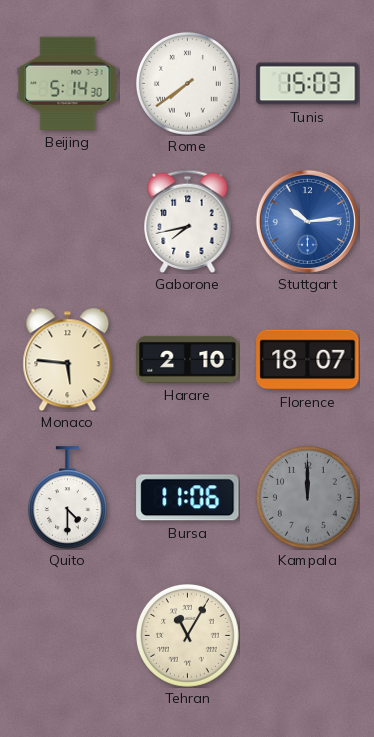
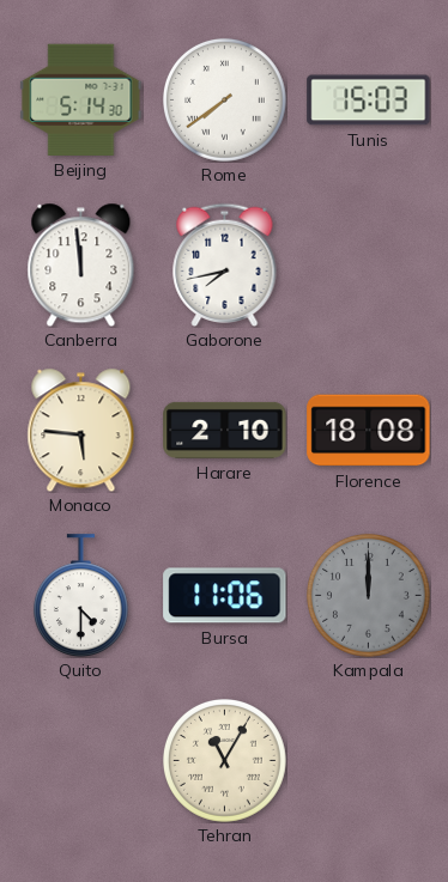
Canberra: none -> 11:59
Stuttgart: 10:14 -> none
Florence: 18:07 -> 18:08
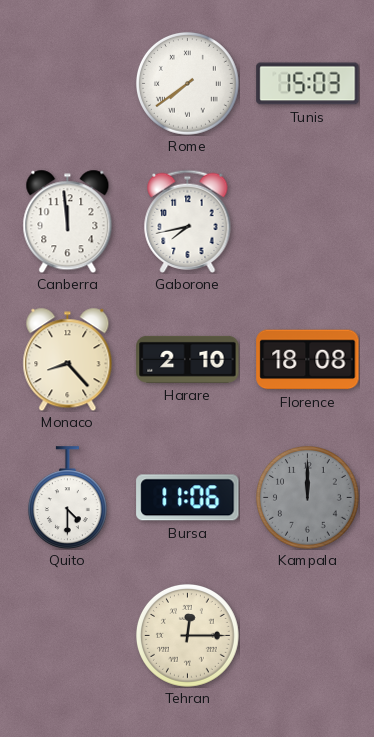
Beijing: 5:14 -> none
Monaco: 5:46 -> 8:23
Tehran: 11:05 -> 12:15
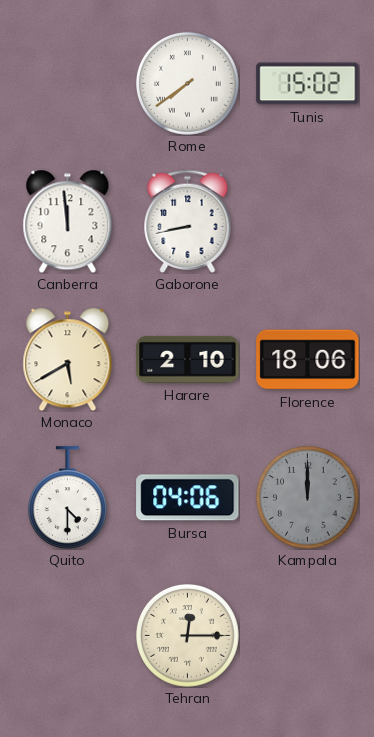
Tunis: 15:03 -> 15:02
Gaborone: 7:43 -> 8:43
Monaco: 8:23 -> 5:40
Florence: 18:08 -> 18:06
Bursa: 11:06 -> 04:06
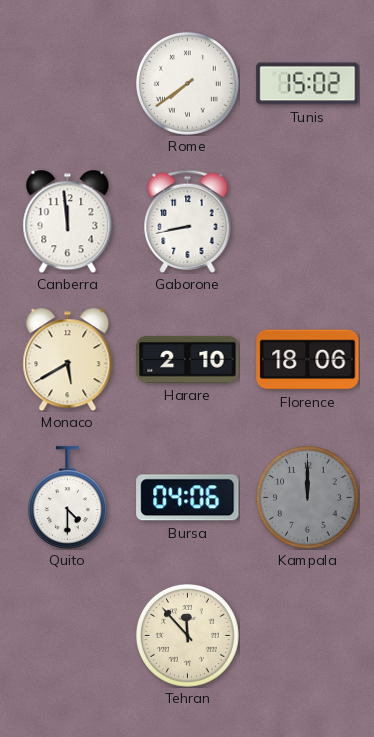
Tehran: 12:15 -> 11:53
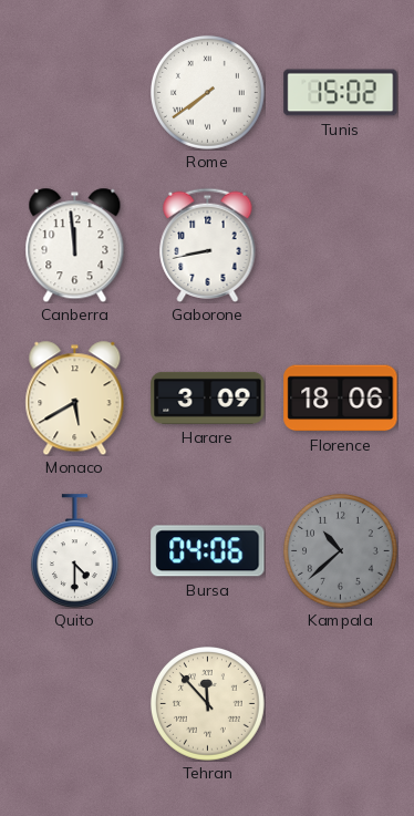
Harare: 2:10 -> 3:09
Kampala: 12:00 -> 10:38
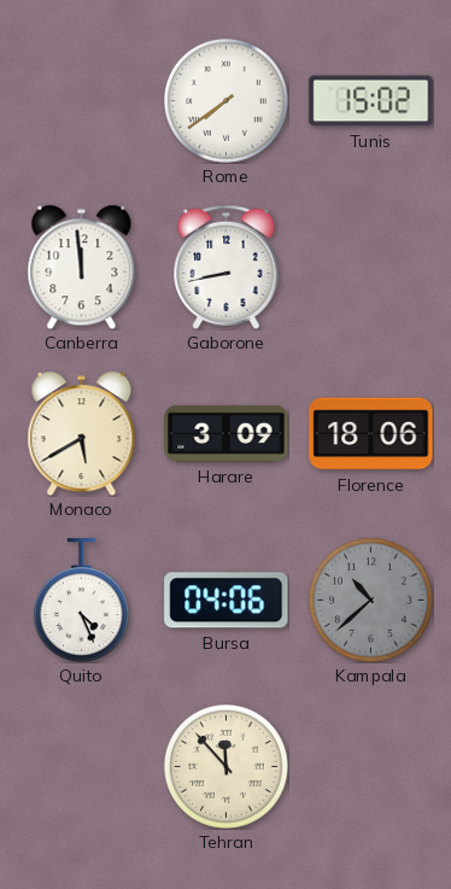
Quito: 4:30 -> 4:26
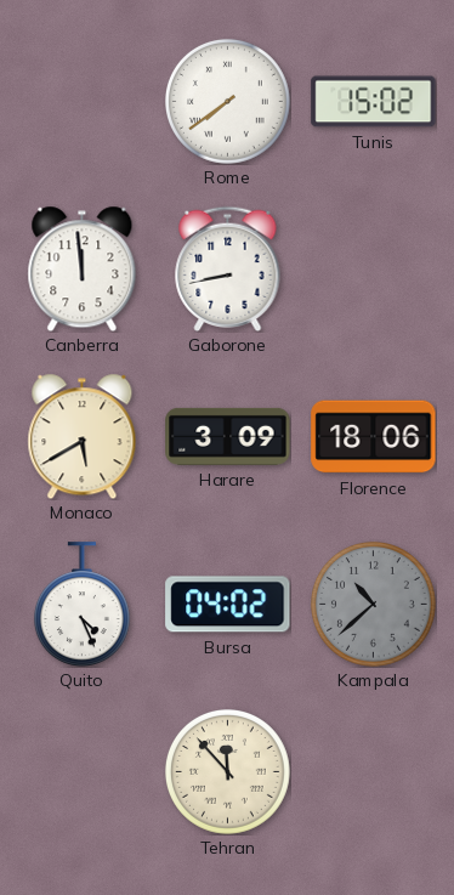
Bursa: 04:06 -> 04:02
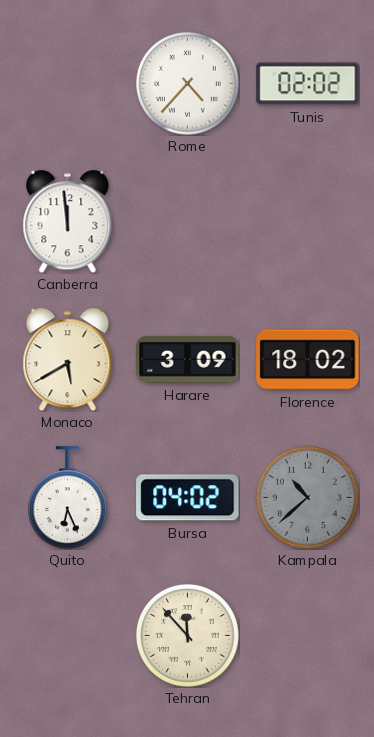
Rome: 7:39 -> 4:37
Tunis: 15:02 -> 02:02
Gaborone: 8:43 -> none
Florence: 18:06 -> 18:02
Quito: 4:26 -> 6:26
